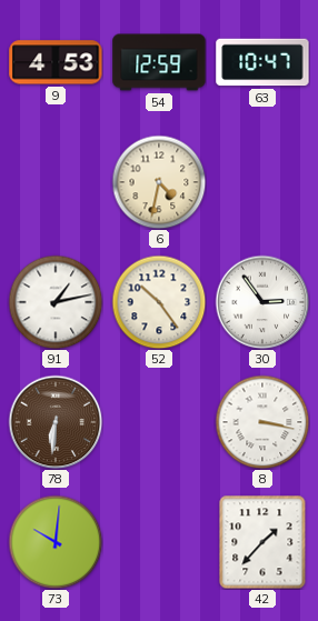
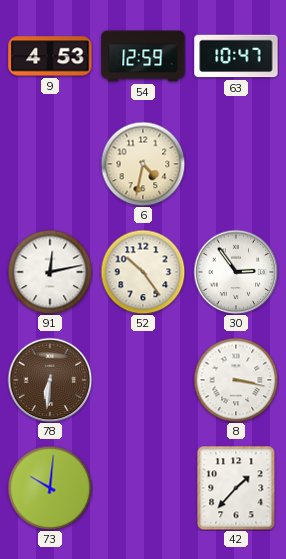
91: 1:13 -> 12:13
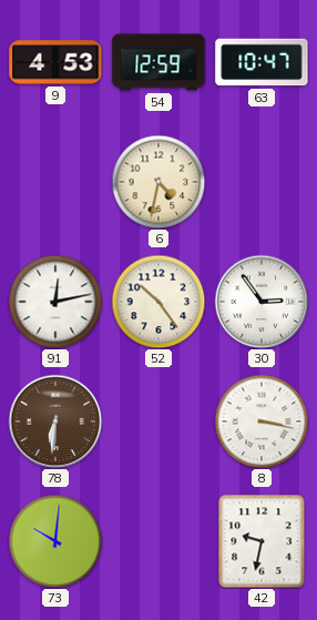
42: 1:37 -> 9:32
